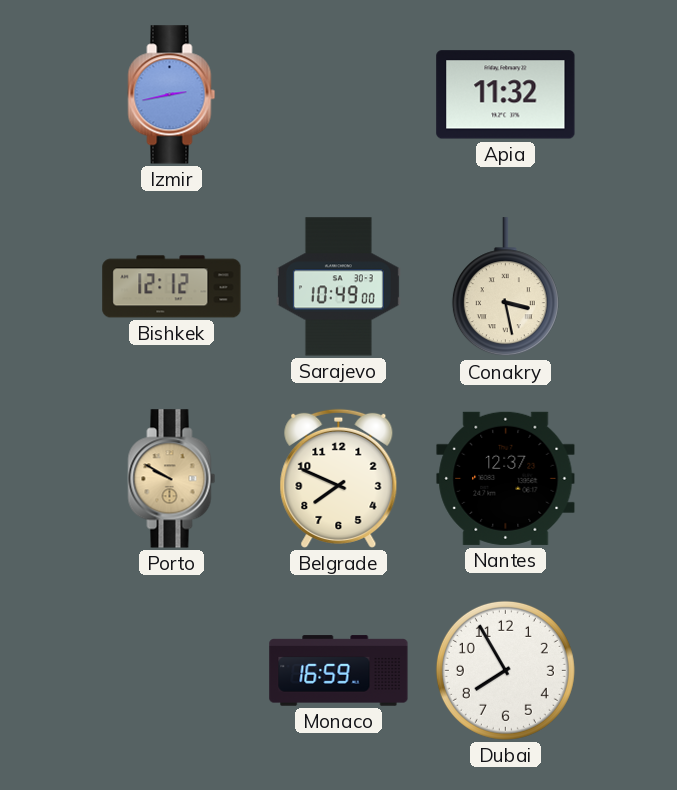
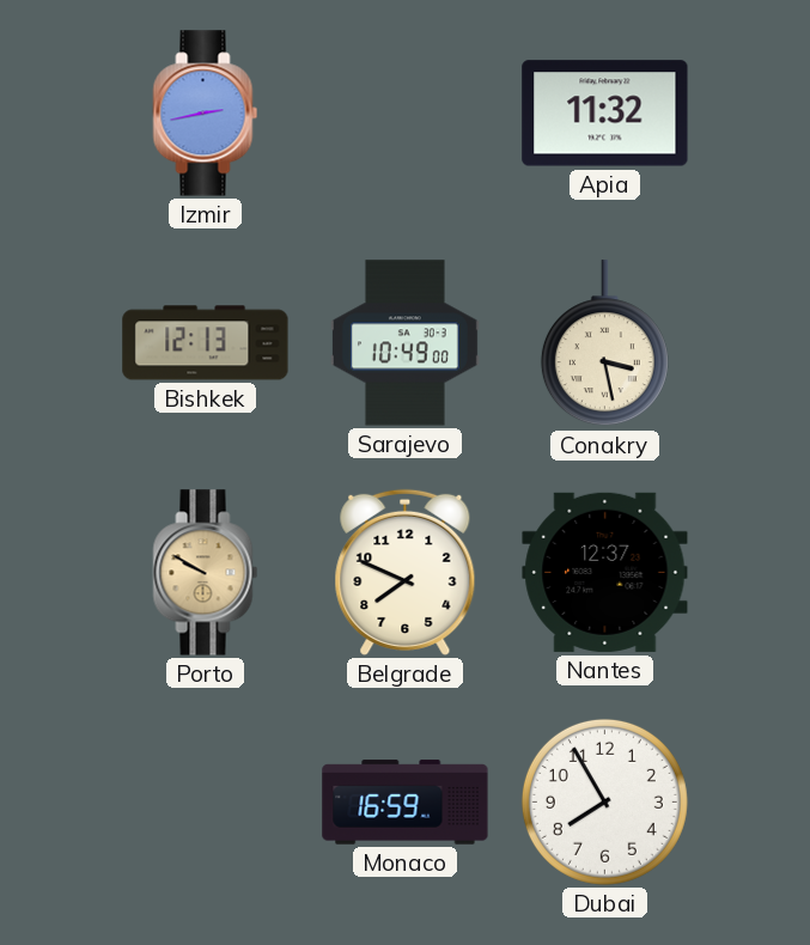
Bishkek: 12:12 -> 12:13
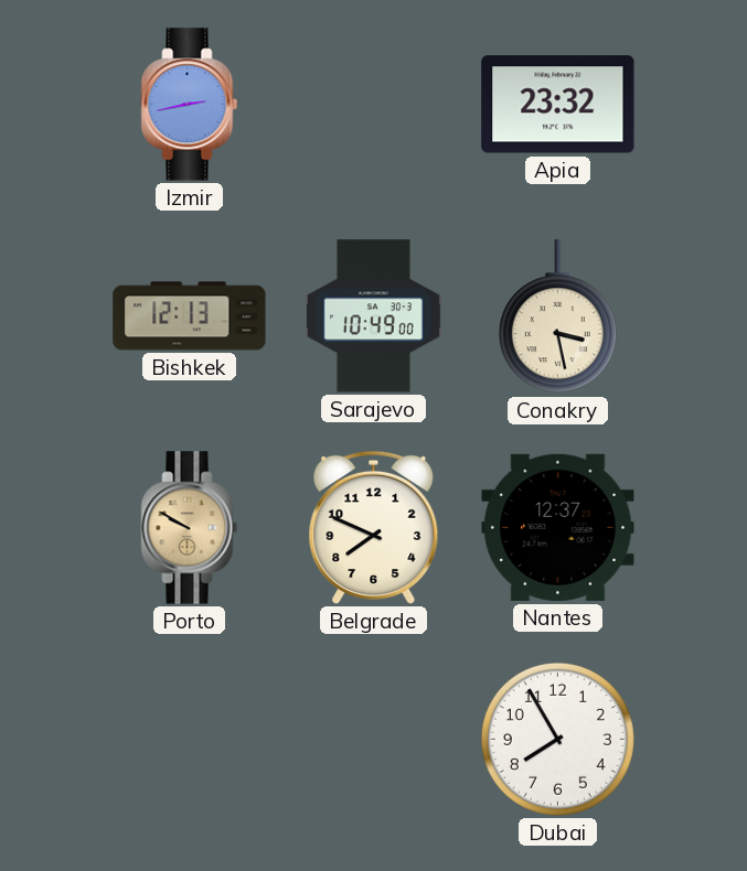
Apia: 11:32 -> 23:32
Monaco: 16:59 -> none
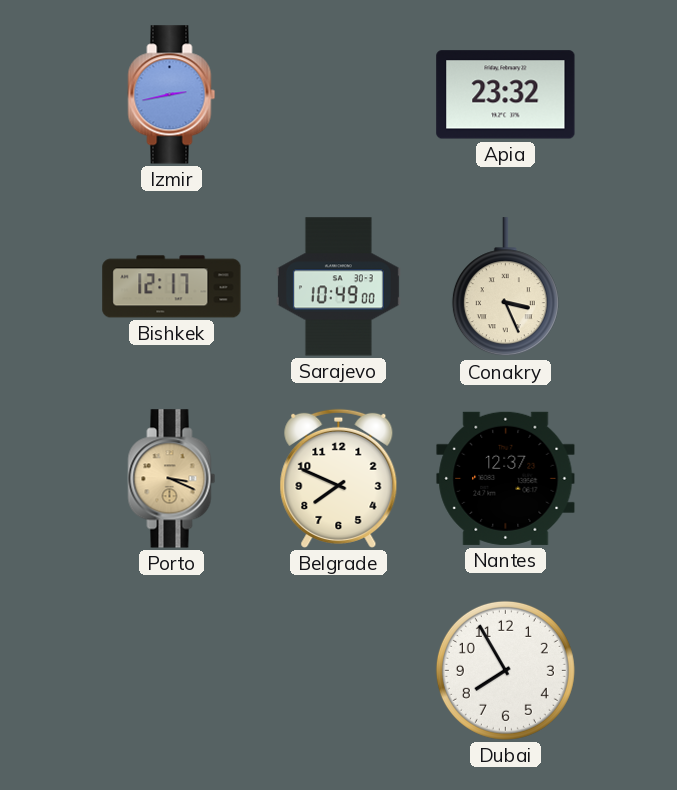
Bishkek: 12:13 -> 12:17
Conakry: 3:28 -> 3:26
Porto: 9:50 -> 3:19
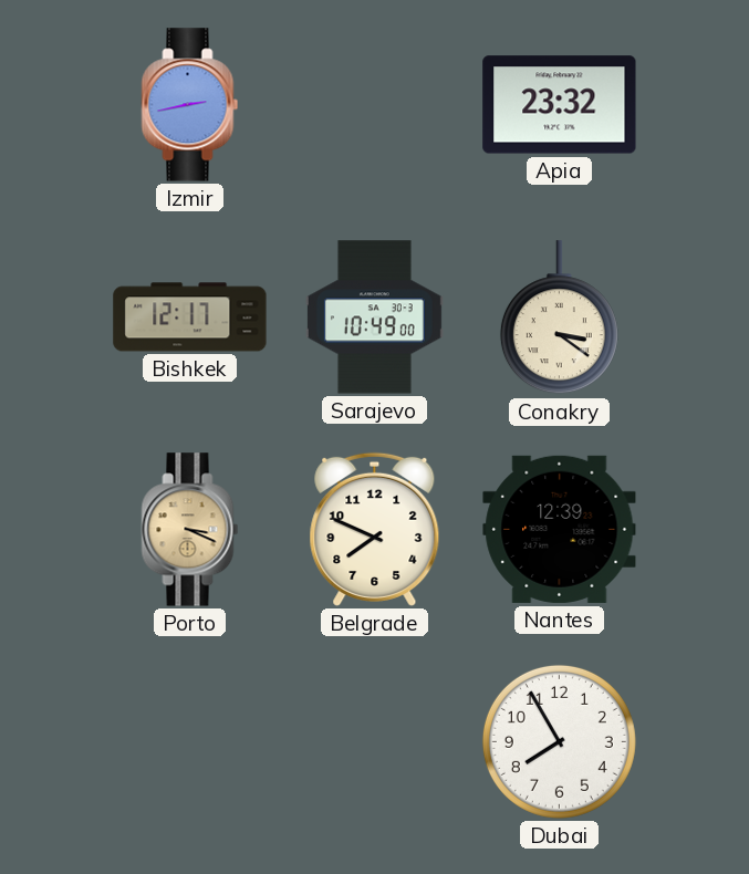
Conakry: 3:26 -> 3:21
Nantes: 12:37 -> 12:39
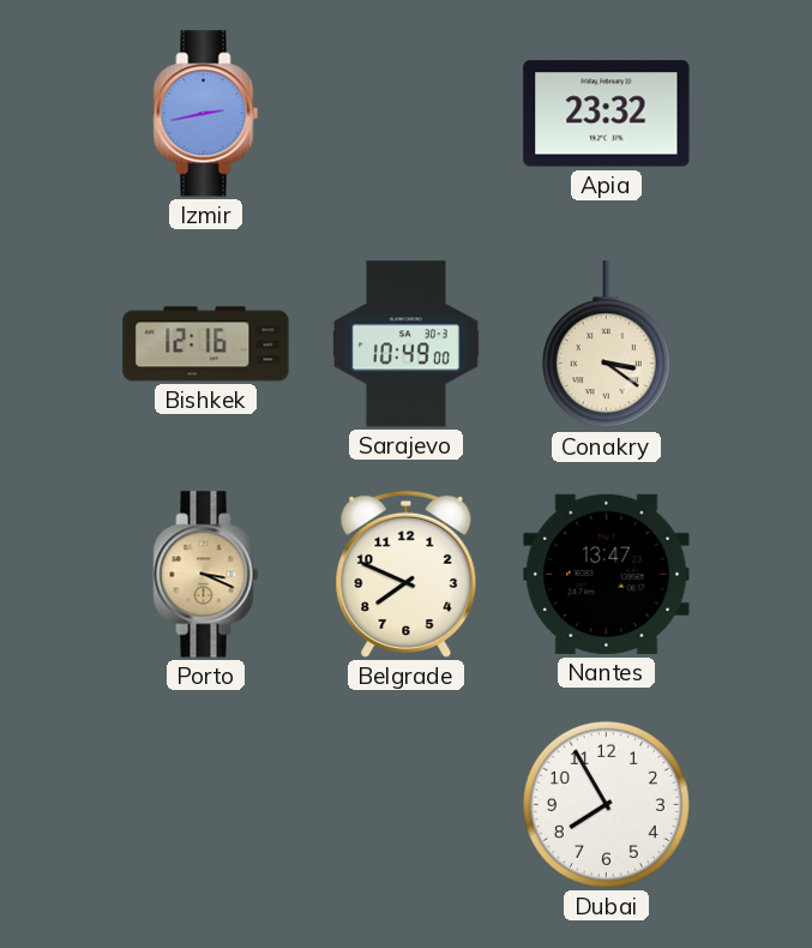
Bishkek: 12:17 -> 12:16
Nantes: 12:39 -> 13:47
